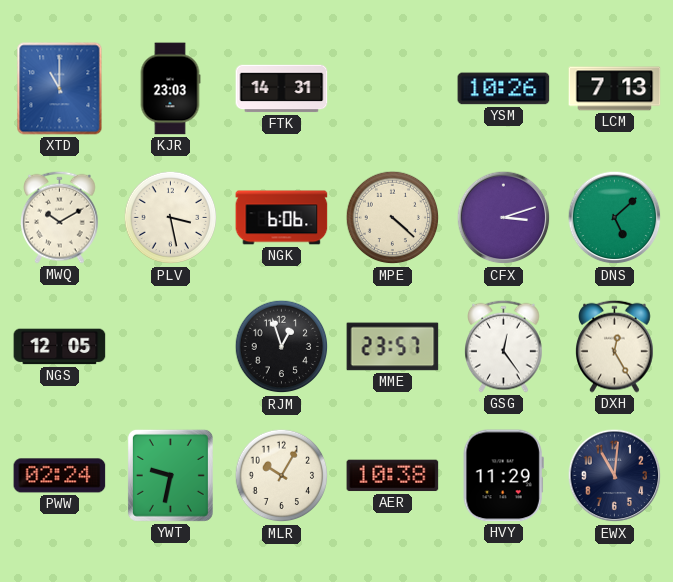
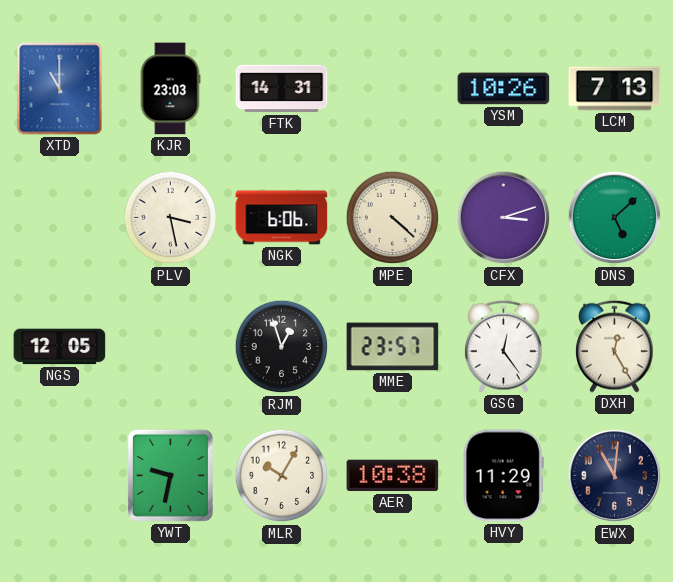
MWQ: 10:10 -> none
PWW: 02:24 -> none
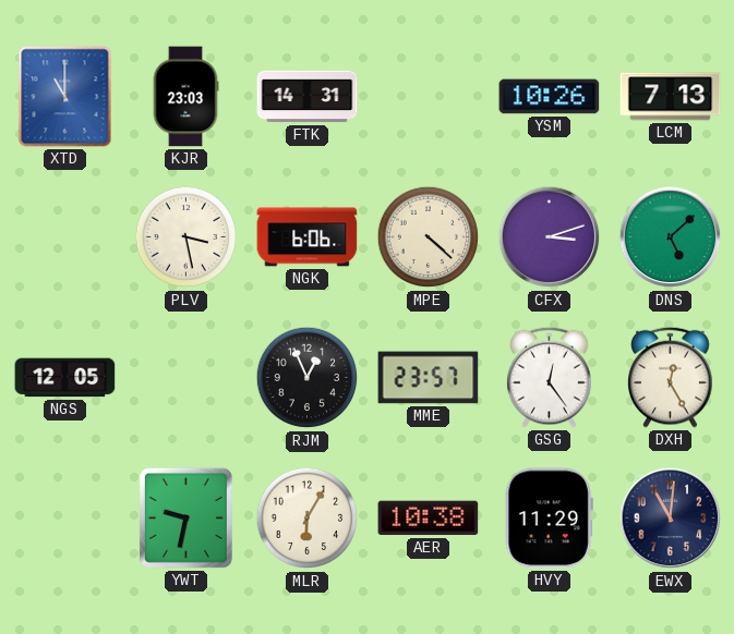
RJM: 12:57 -> 12:56
MLR: 10:05 -> 6:05
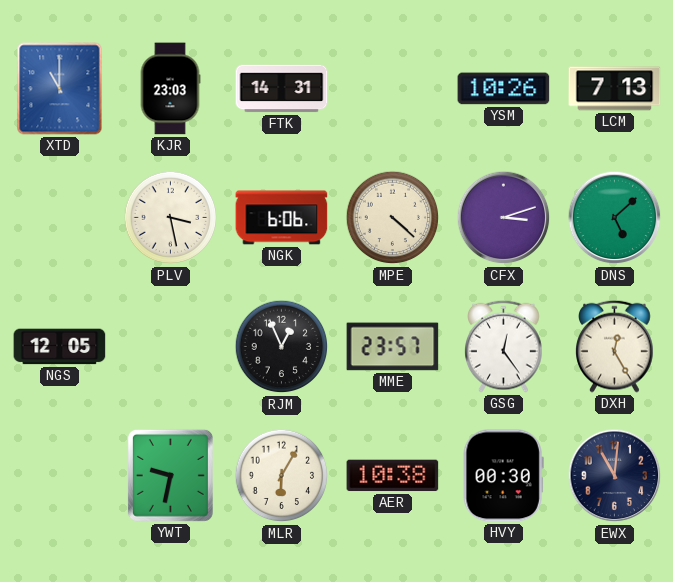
HVY: 11:29 -> 00:30
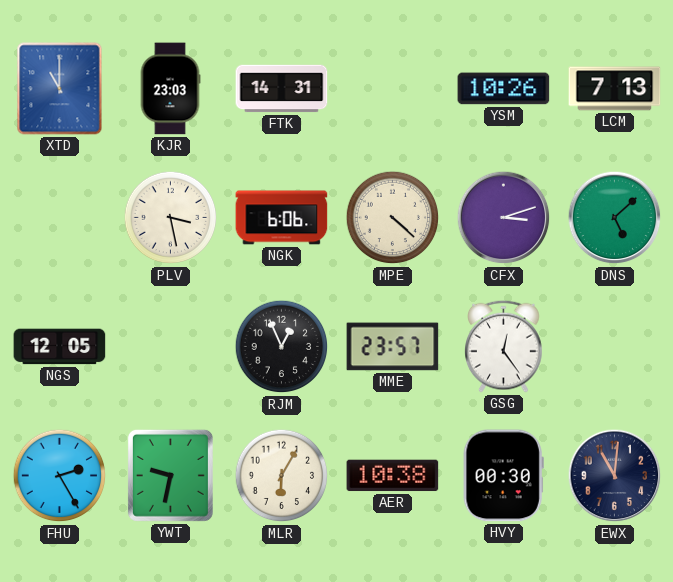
DXH: 12:25 -> none
FHU: none -> 2:25
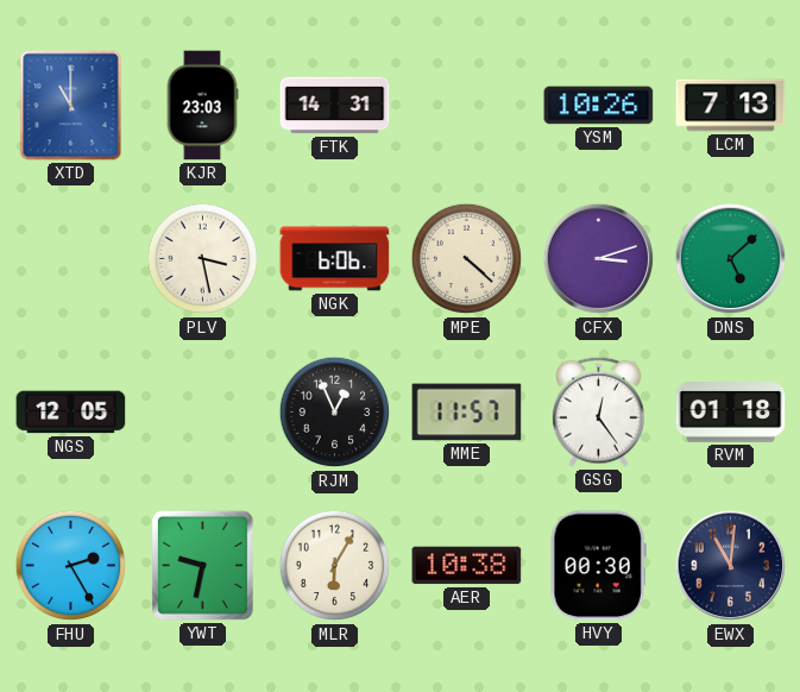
MME: 23:57 -> 11:57
RVM: none -> 01:18
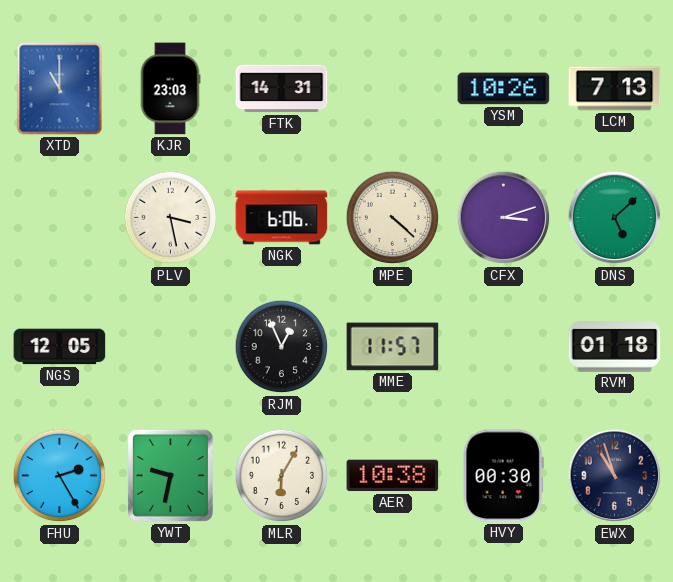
GSG: 12:24 -> none
EWX: 11:01 -> 10:57
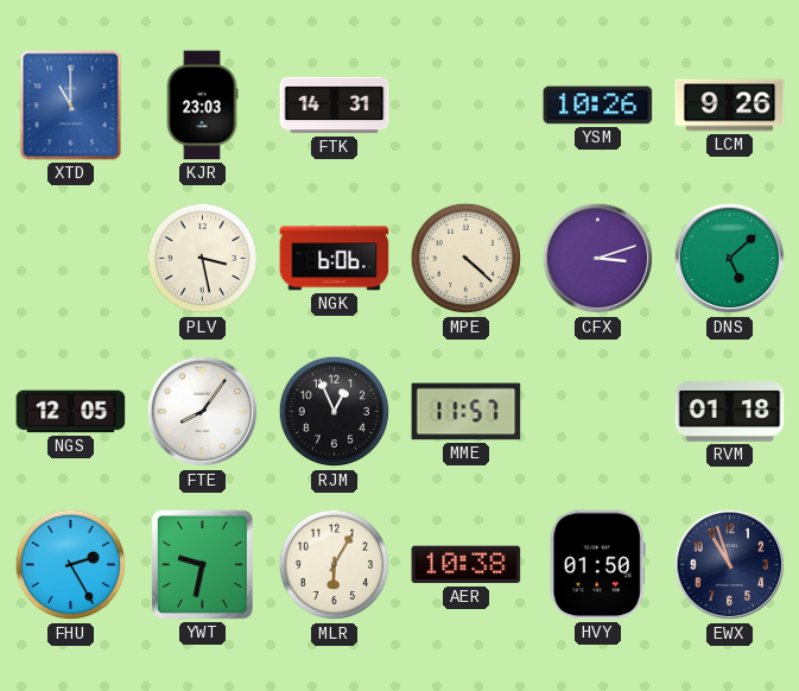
LCM: 7:13 -> 9:26
FTE: none -> 8:06
HVY: 00:30 -> 01:50
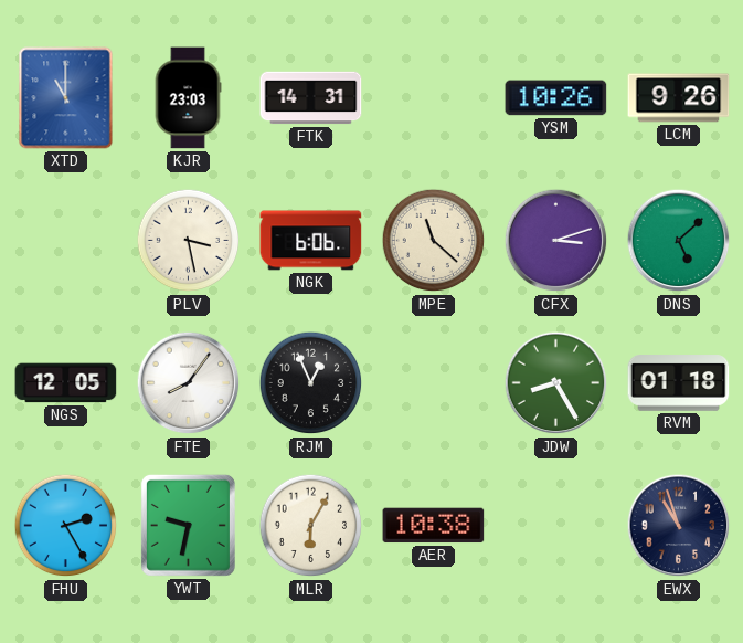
MPE: 4:22 -> 11:22
MME: 11:57 -> none
JDW: none -> 8:25
HVY: 01:50 -> none
